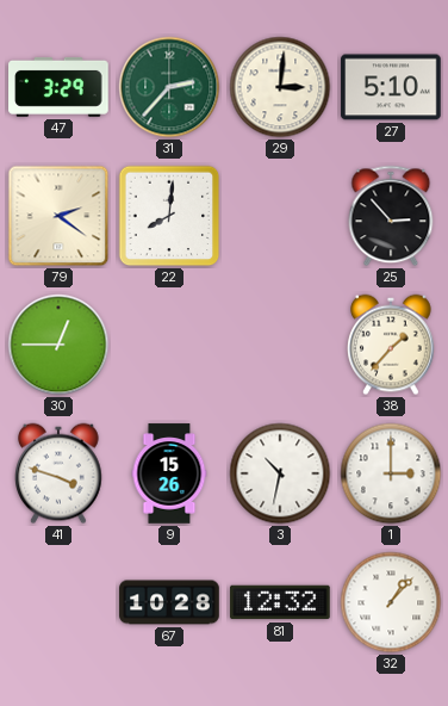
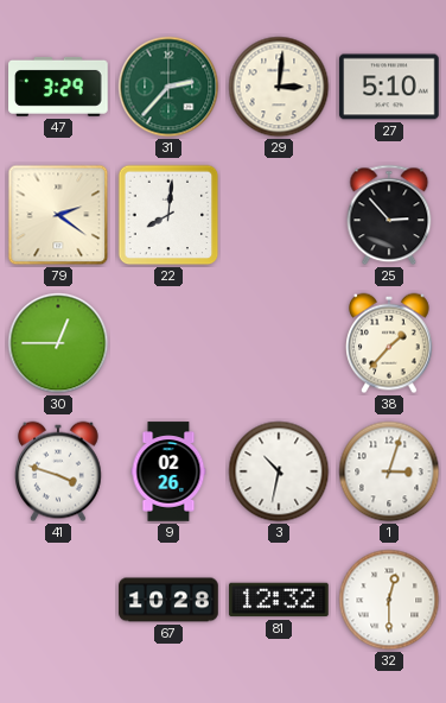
9: 15:26 -> 02:26
1: 3:00 -> 3:03
32: 1:07 -> 12:30
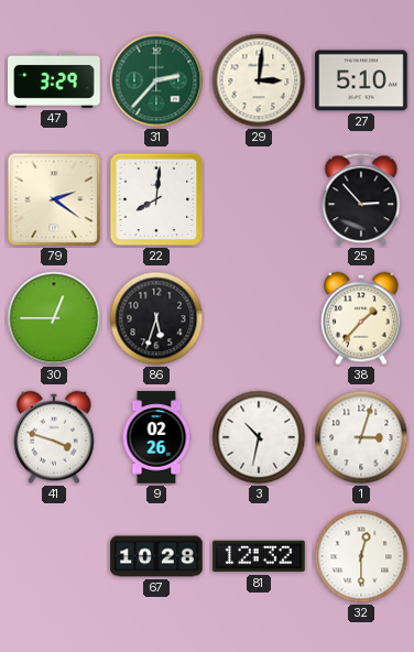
86: none -> 5:33
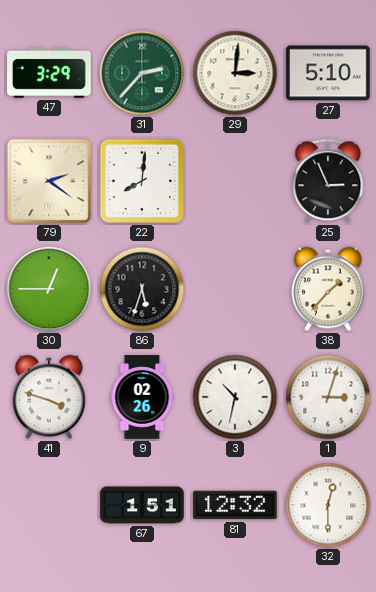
25: 2:53 -> 2:56
67: 10:28 -> 1:51
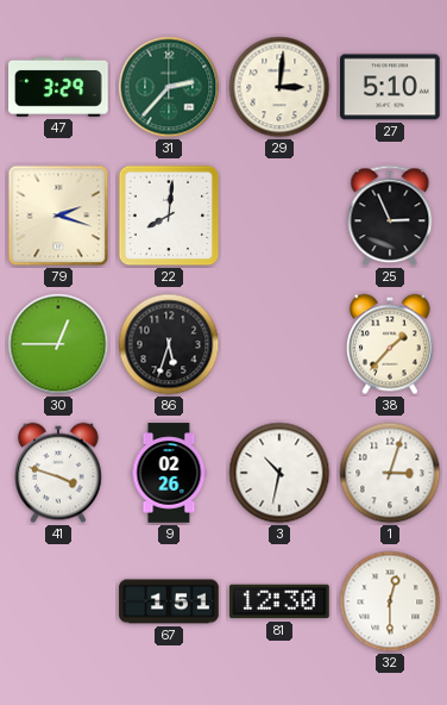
79: 2:21 -> 2:18
81: 12:32 -> 12:30
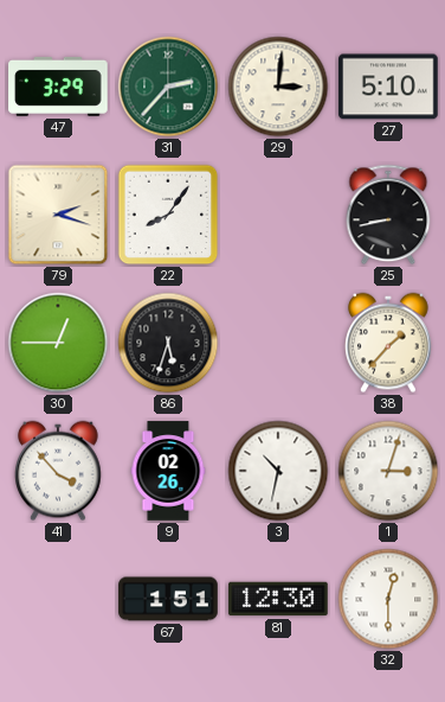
22: 8:01 -> 8:06
25: 2:56 -> 8:43
41: 3:48 -> 3:53
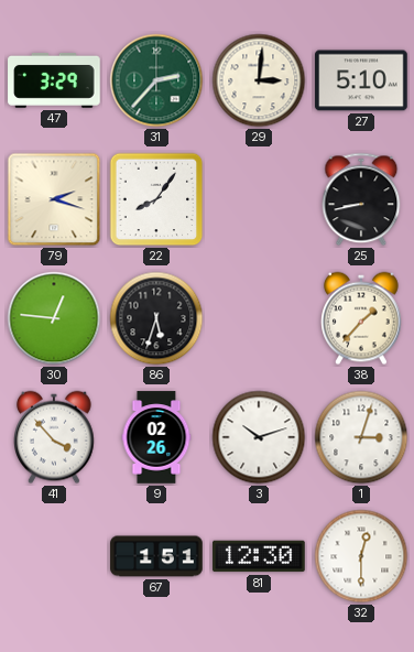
30: 12:45 -> 12:46
3: 10:32 -> 10:12
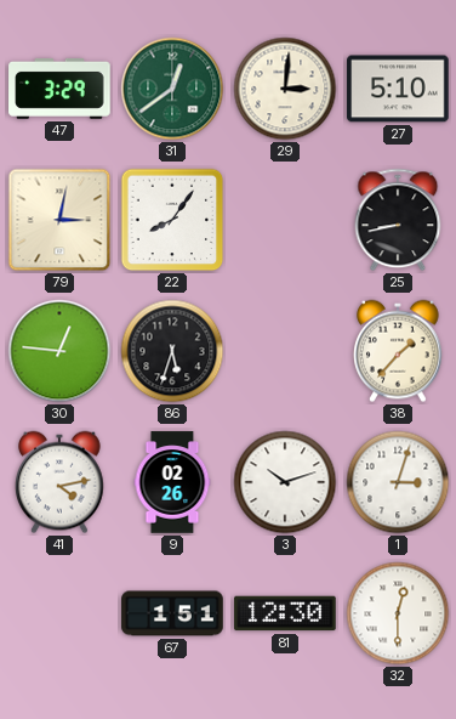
31: 2:37 -> 12:39
79: 2:18 -> 3:02
41: 3:53 -> 4:13
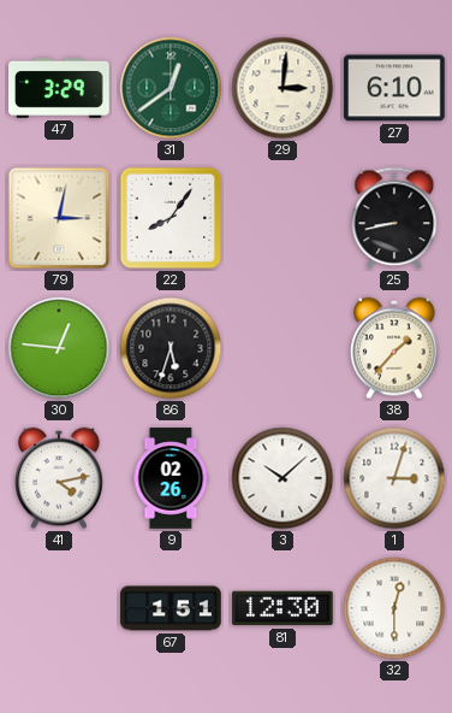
27: 5:10 -> 6:10
3: 10:12 -> 10:08
